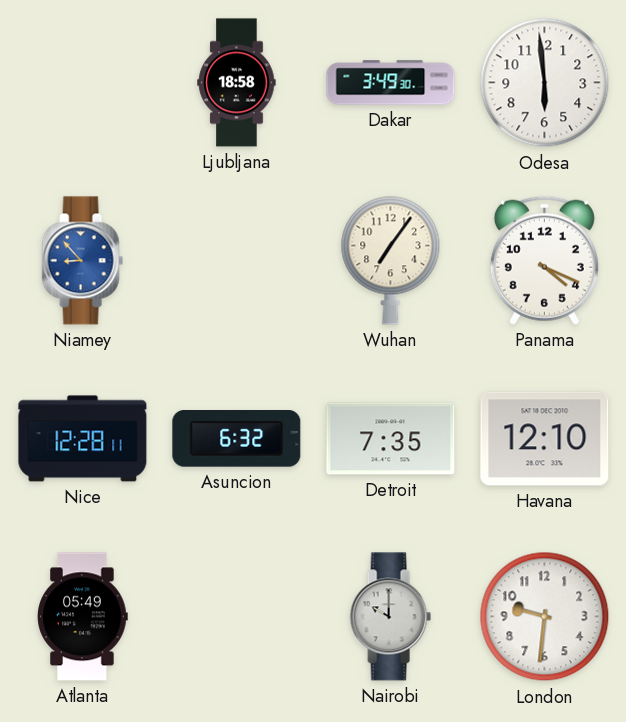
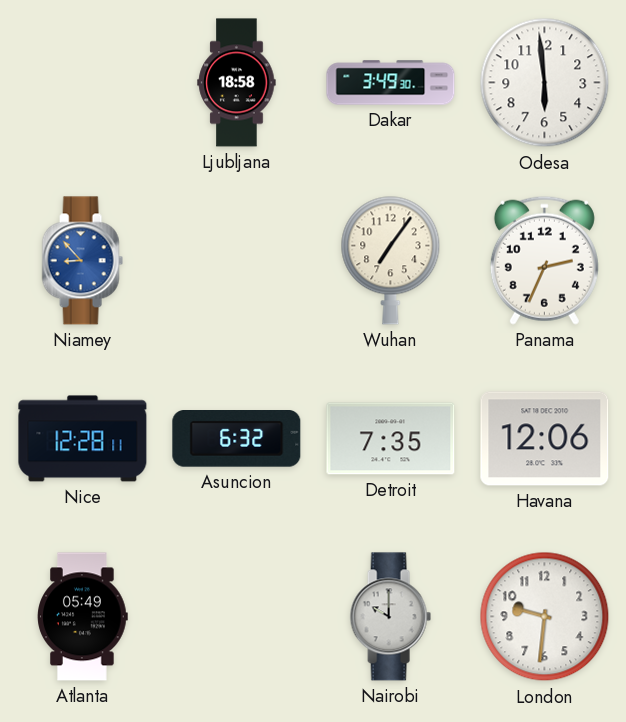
Panama: 4:19 -> 2:34
Havana: 12:10 -> 12:06
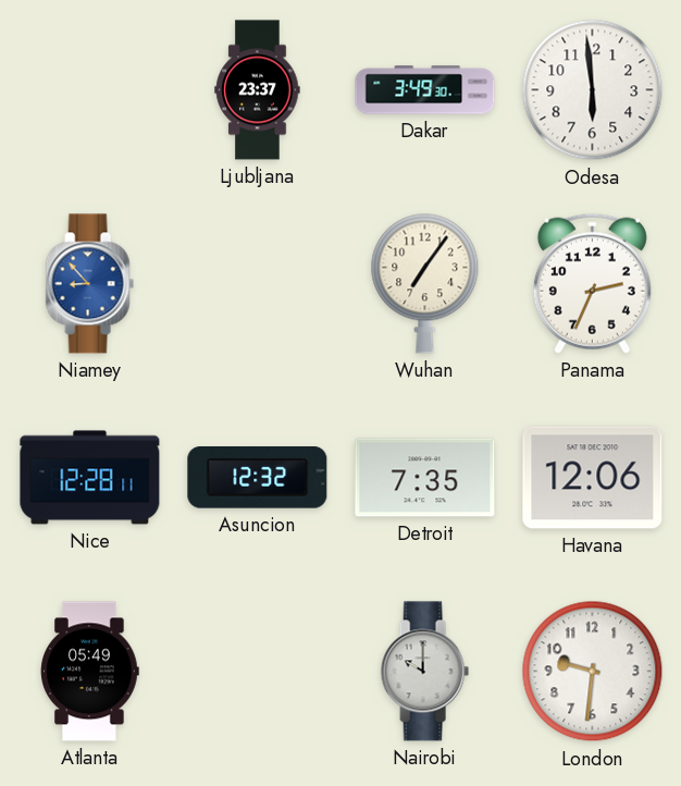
Ljubljana: 18:58 -> 23:37
Asuncion: 6:32 -> 12:32
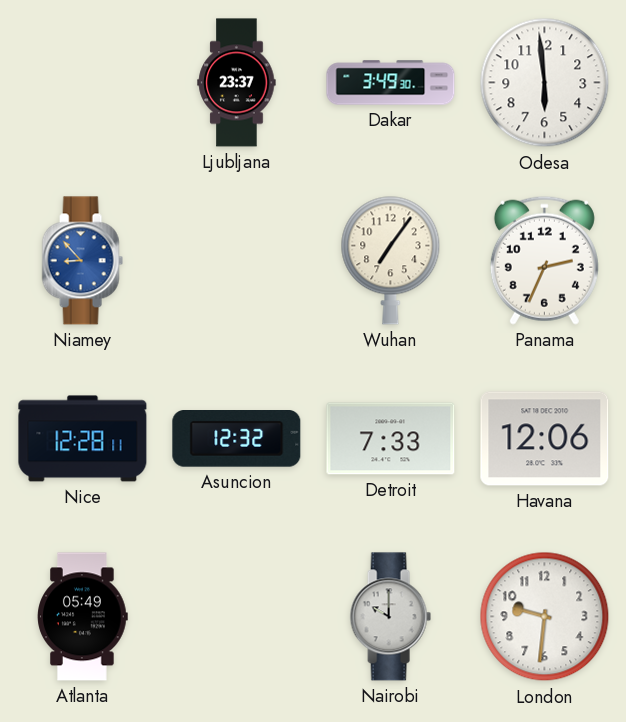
Detroit: 7:35 -> 7:33
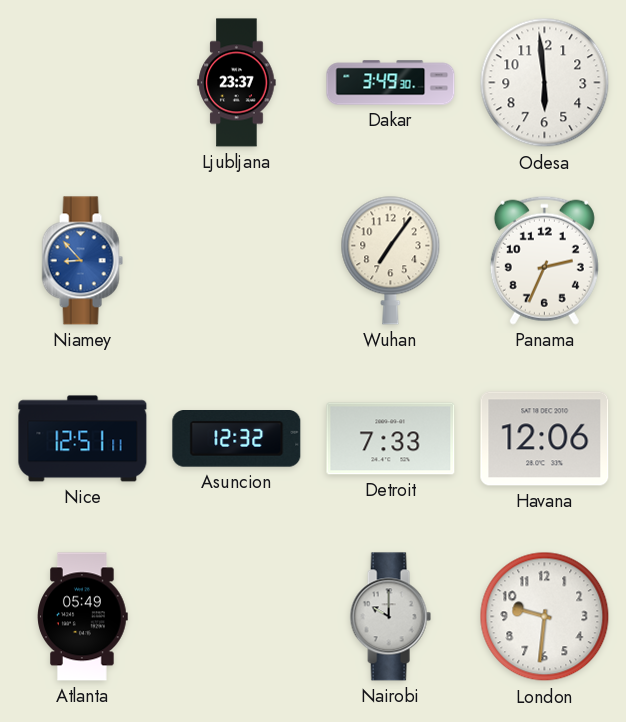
Nice: 12:28 -> 12:51
